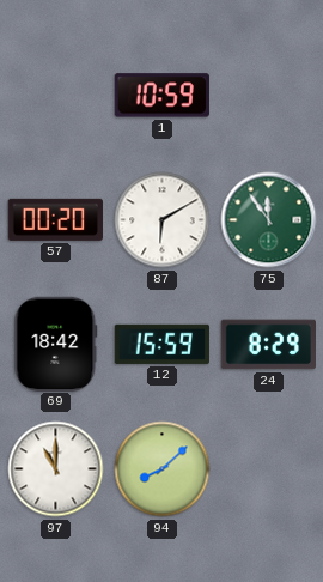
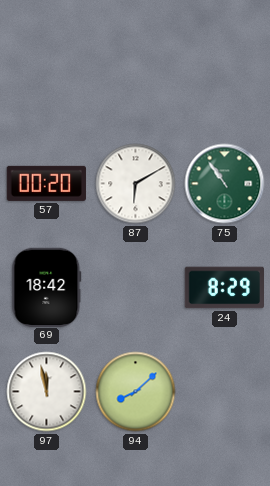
1: 10:59 -> none
75: 11:54 -> 10:54
12: 15:59 -> none
97: 11:00 -> 11:58
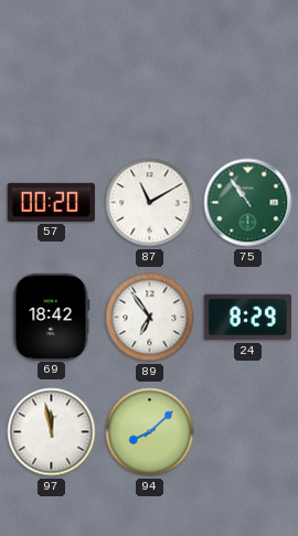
87: 6:10 -> 11:10
89: none -> 6:54
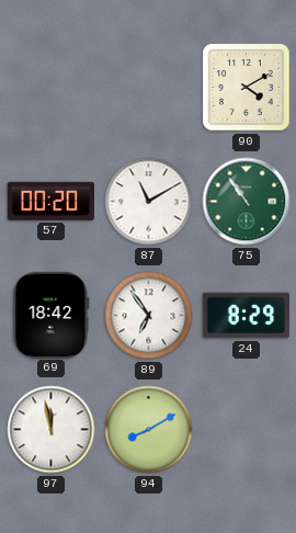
90: none -> 4:10
94: 8:08 -> 8:10
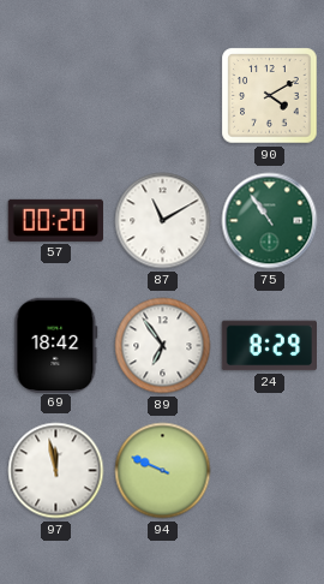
94: 8:10 -> 9:49
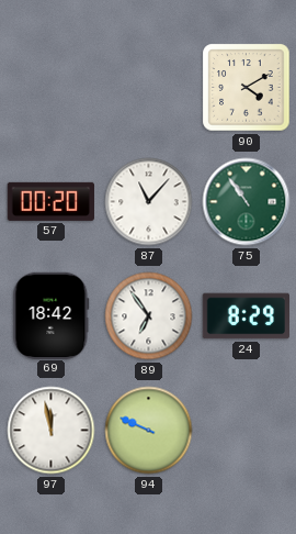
87: 11:10 -> 11:07
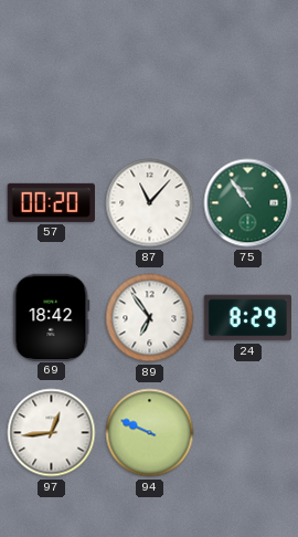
90: 4:10 -> none
97: 11:58 -> 12:44
